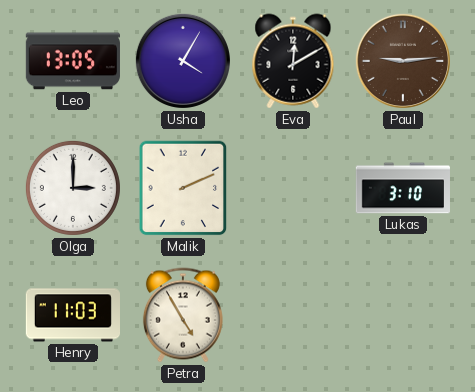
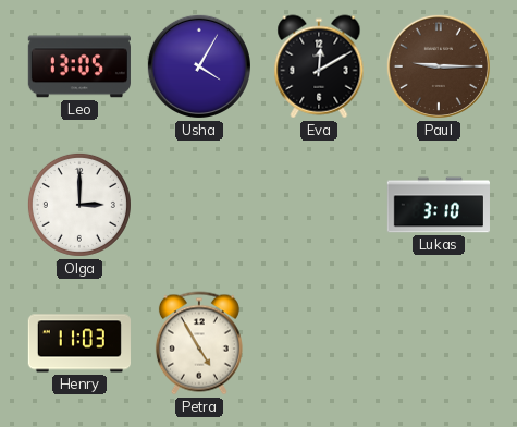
Paul: 9:14 -> 9:15
Malik: 2:11 -> none
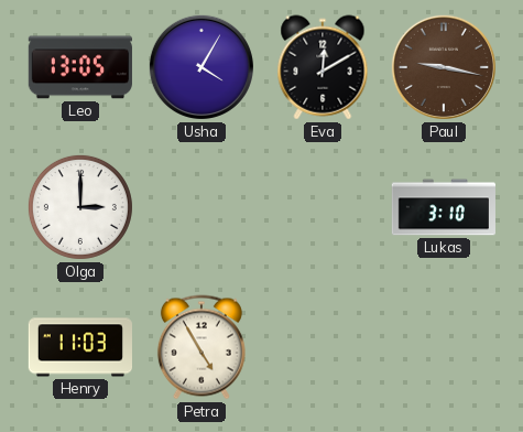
Paul: 9:15 -> 9:17
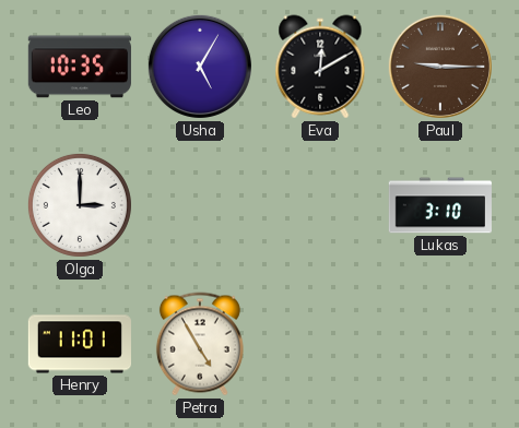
Leo: 13:05 -> 10:35
Usha: 4:05 -> 5:05
Paul: 9:17 -> 9:15
Henry: 11:03 -> 11:01
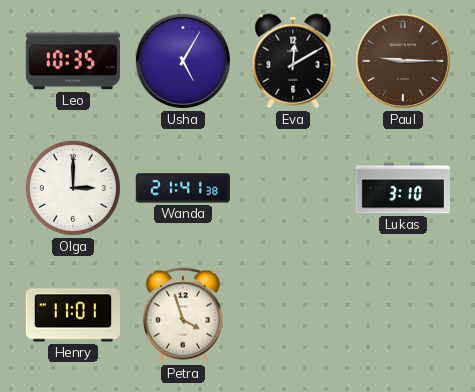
Wanda: none -> 21:41
Petra: 4:55 -> 3:57
